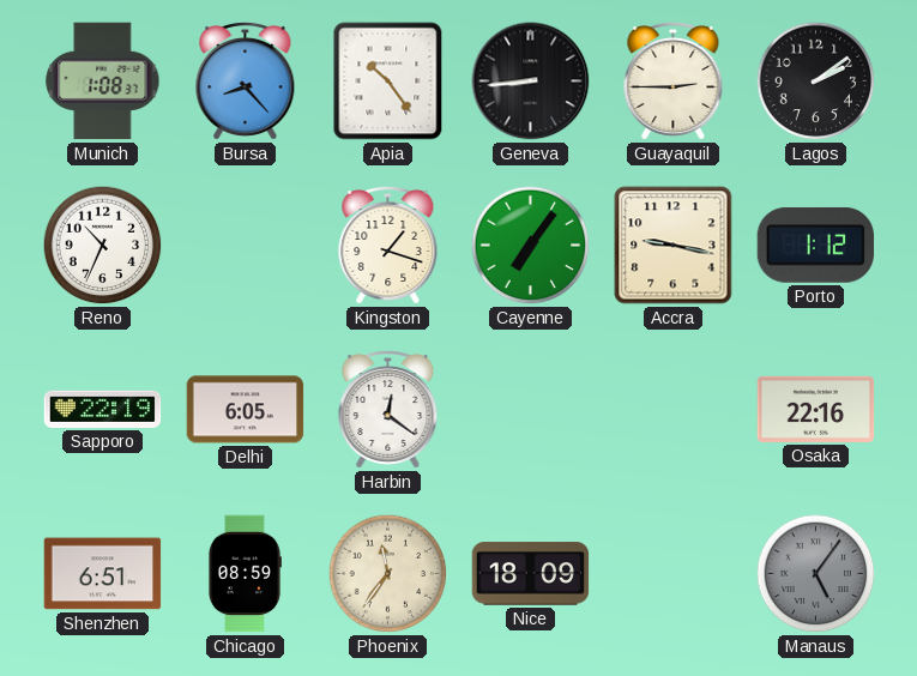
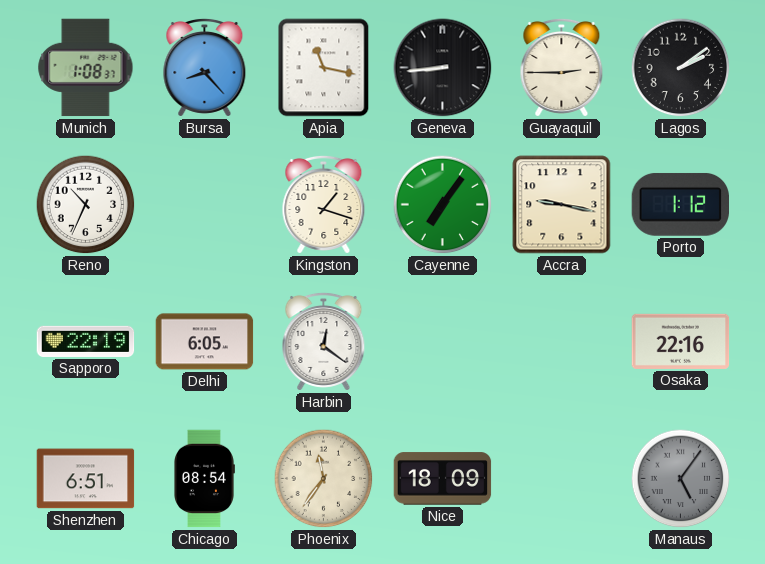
Apia: 10:24 -> 11:17
Chicago: 08:59 -> 08:54
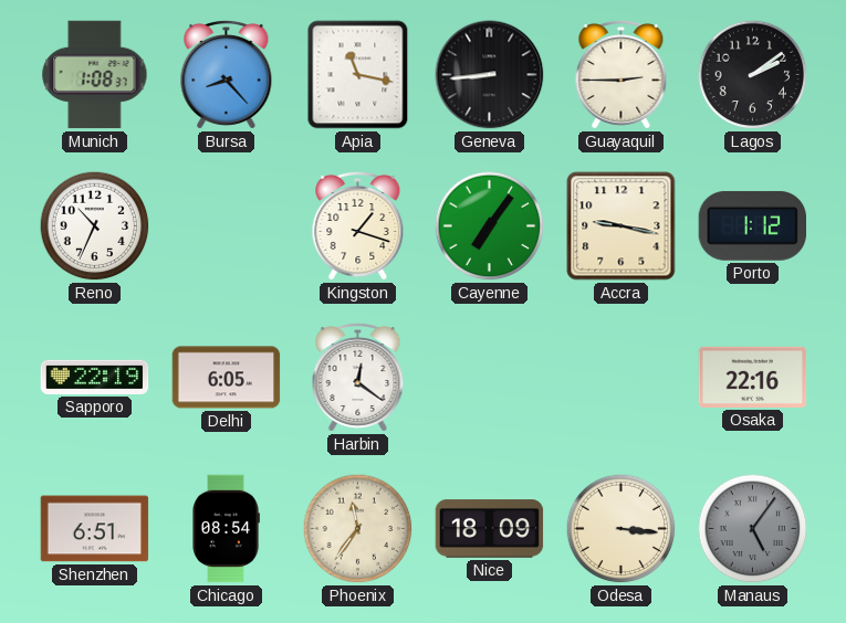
Odesa: none -> 3:16
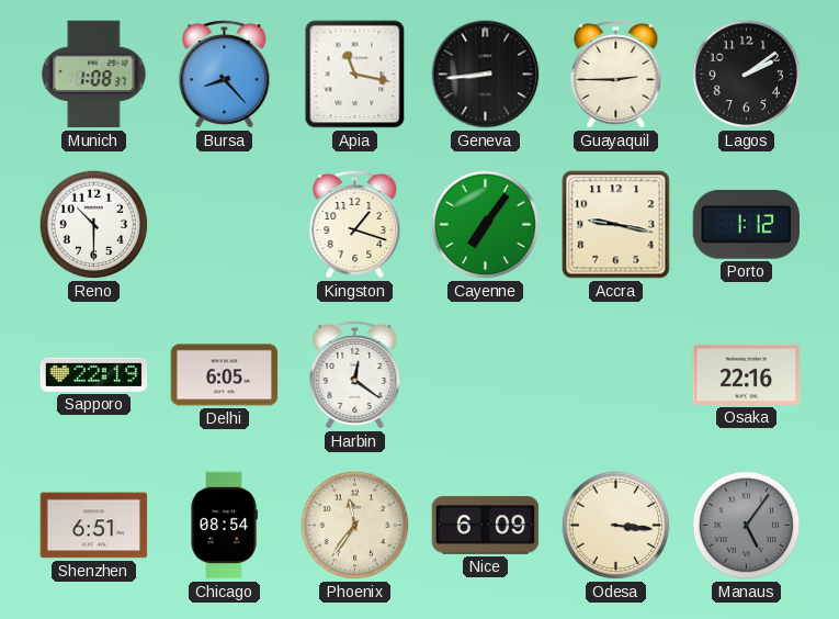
Reno: 10:34 -> 10:30
Nice: 18:09 -> 6:09
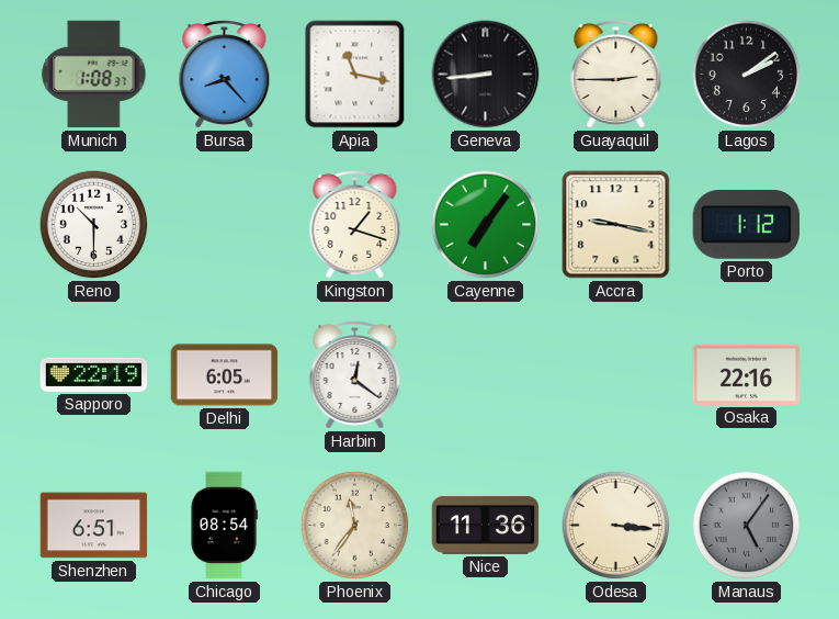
Nice: 6:09 -> 11:36
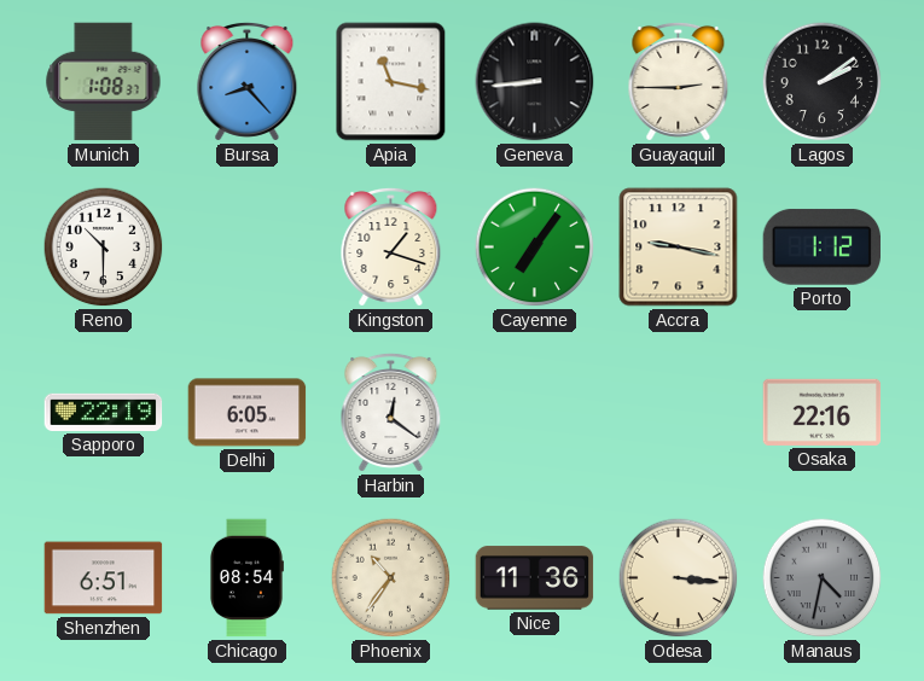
Phoenix: 11:36 -> 10:36
Manaus: 5:06 -> 4:32
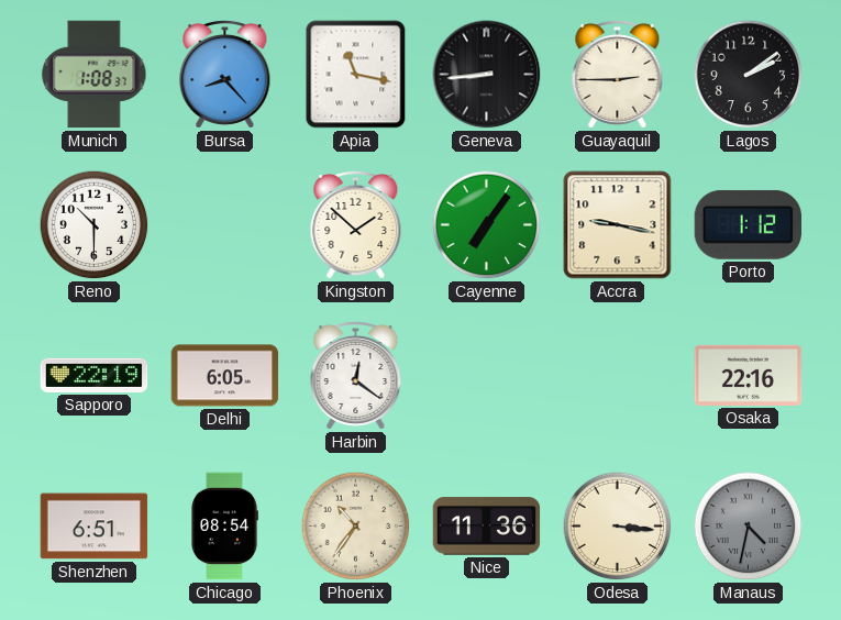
Kingston: 1:18 -> 1:52
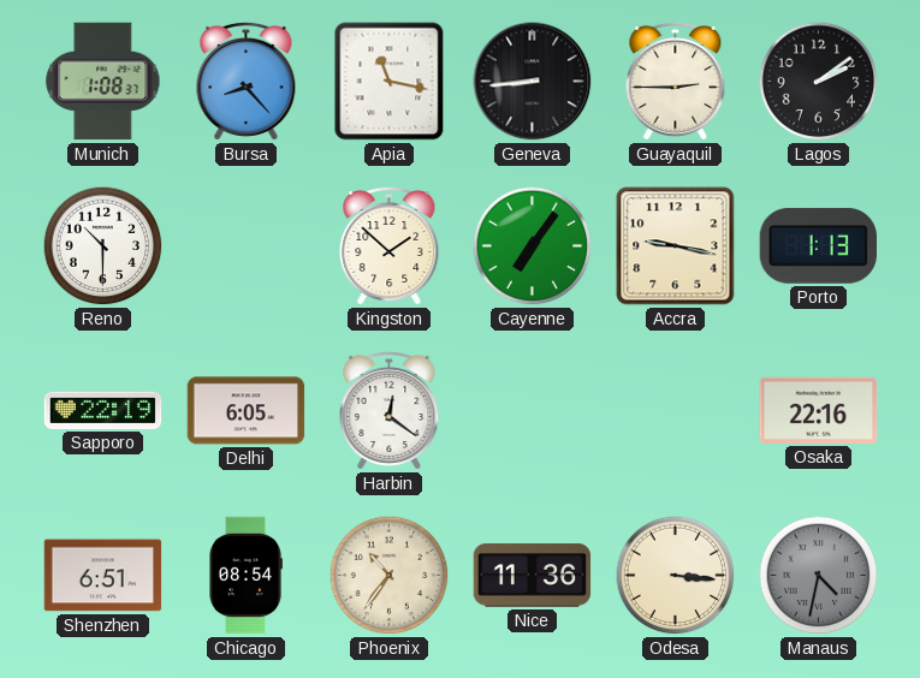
Porto: 1:12 -> 1:13
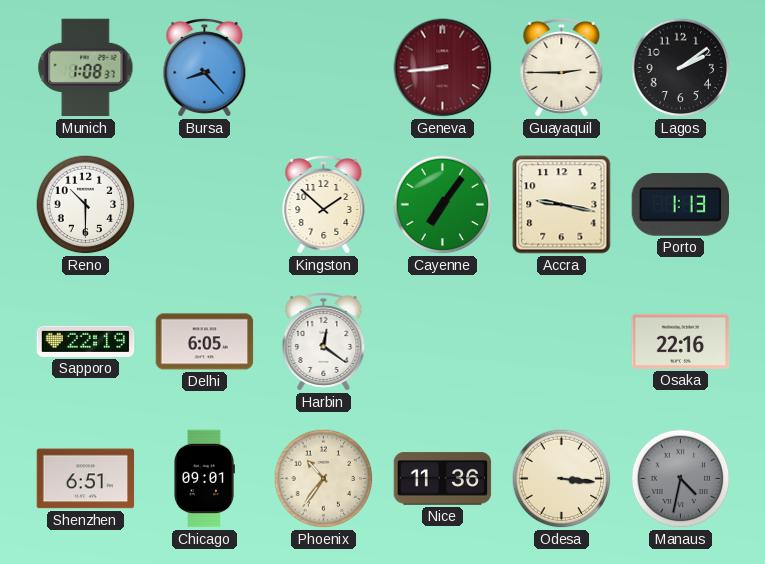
Apia: 11:17 -> none
Geneva dial: black -> burgundy
Chicago: 08:54 -> 09:01
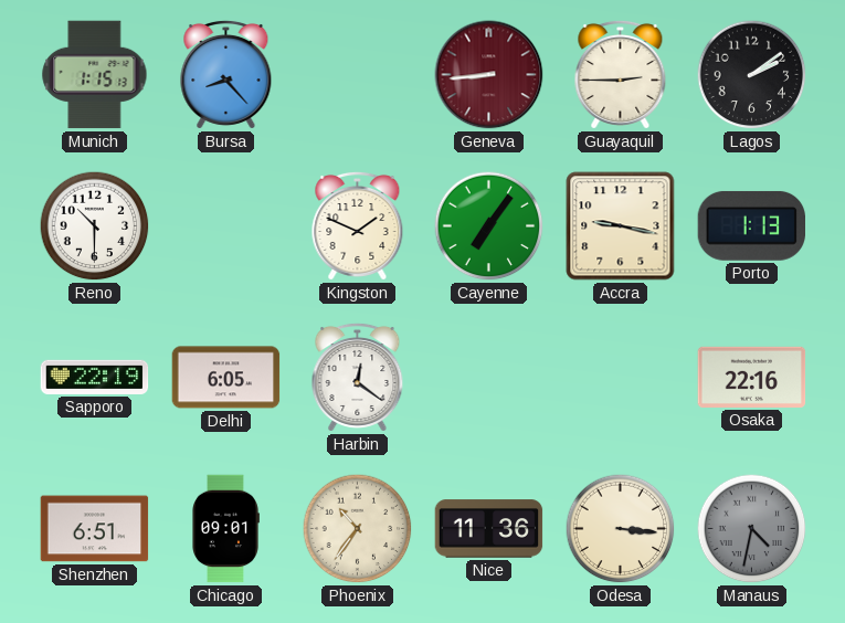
Munich: 1:08 -> 1:15
Kingston: 1:52 -> 1:49
